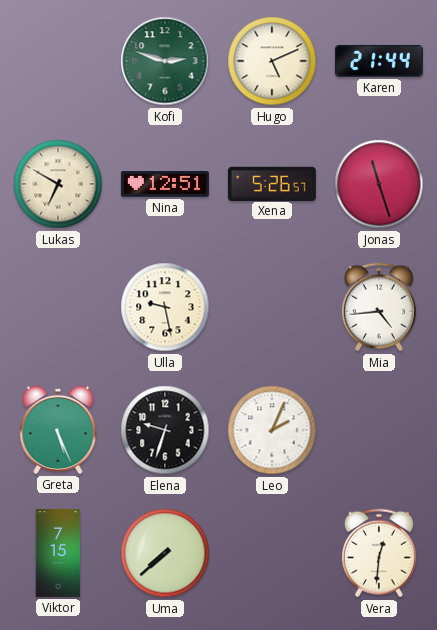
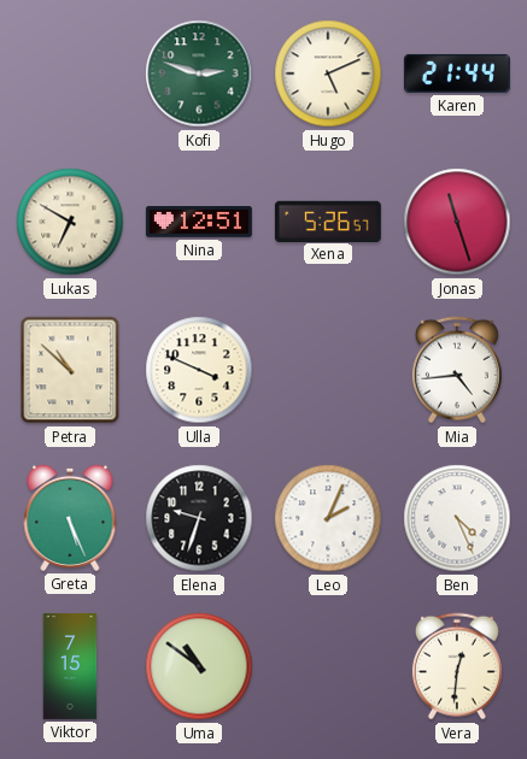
Petra: none -> 10:52
Ulla: 9:28 -> 3:49
Ben: none -> 4:26
Uma: 7:38 -> 10:51
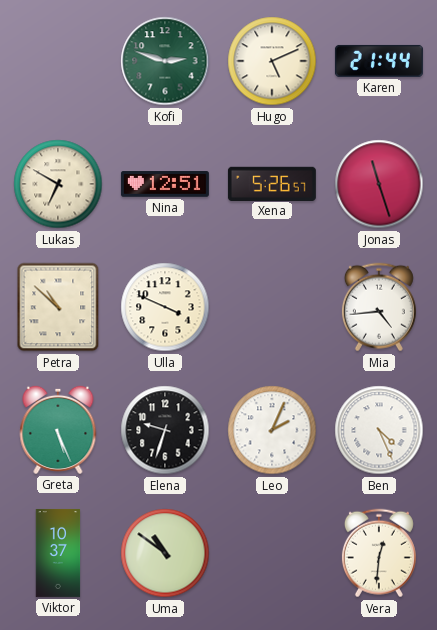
Viktor: 7:15 -> 10:37
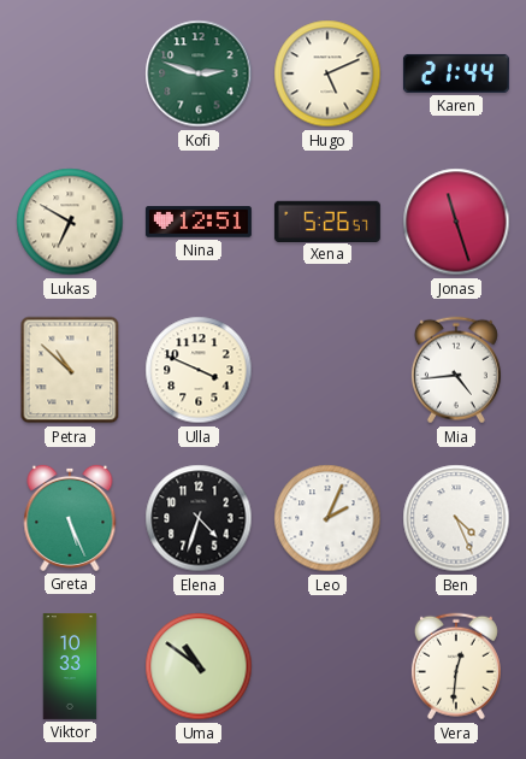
Elena: 9:33 -> 4:33
Viktor: 10:37 -> 10:33
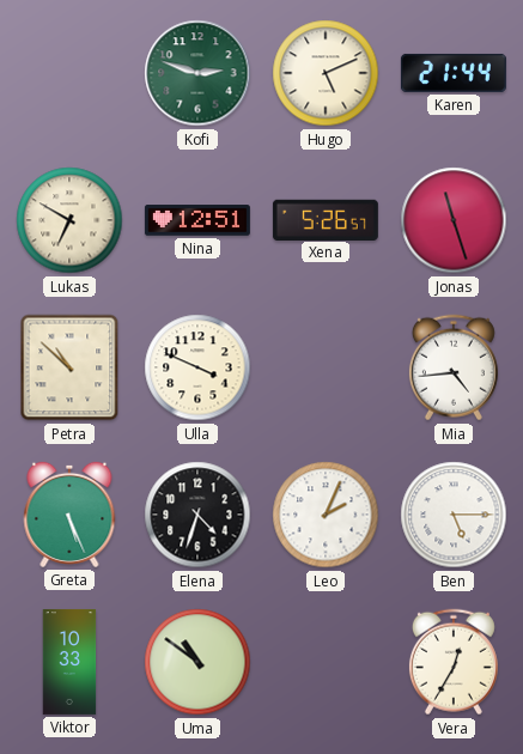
Ben: 4:26 -> 5:15
Vera: 12:31 -> 12:35
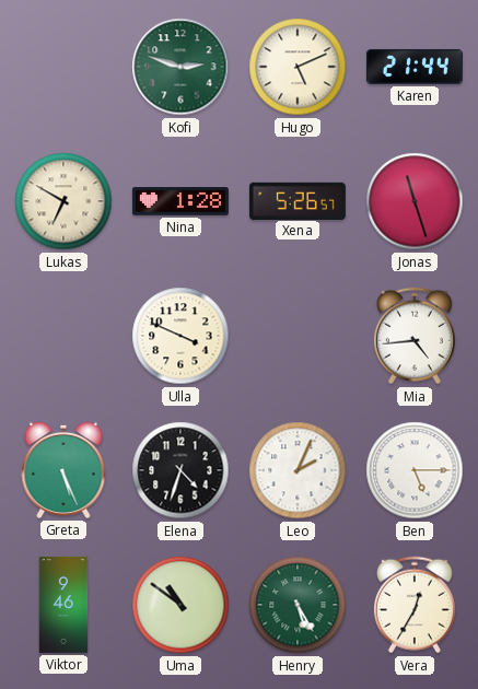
Nina: 12:51 -> 1:28
Petra: 10:52 -> none
Viktor: 10:33 -> 9:46
Henry: none -> 5:25
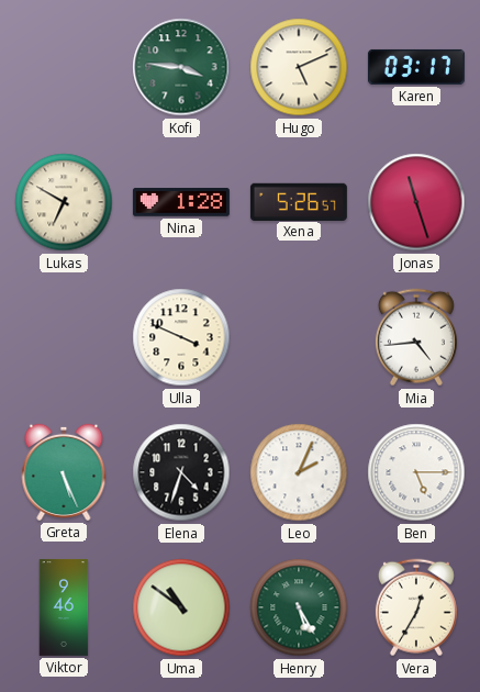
Kofi: 2:48 -> 3:46
Karen: 21:44 -> 03:17
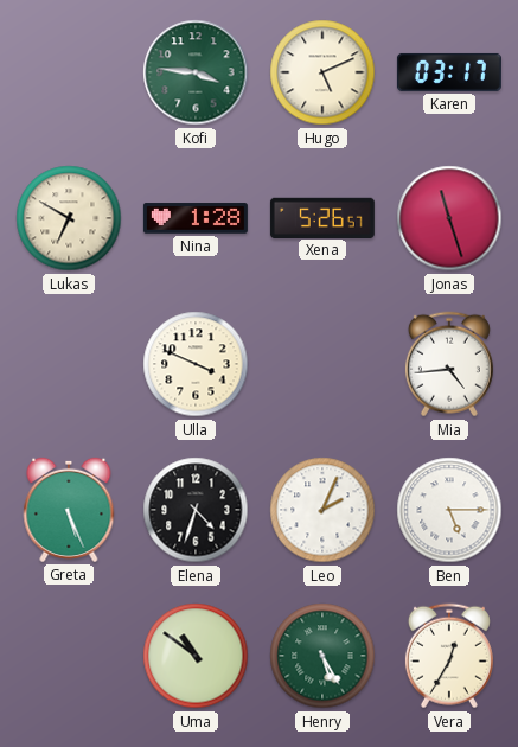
Viktor: 9:46 -> none
